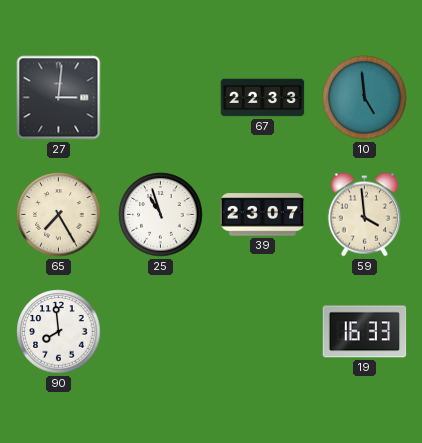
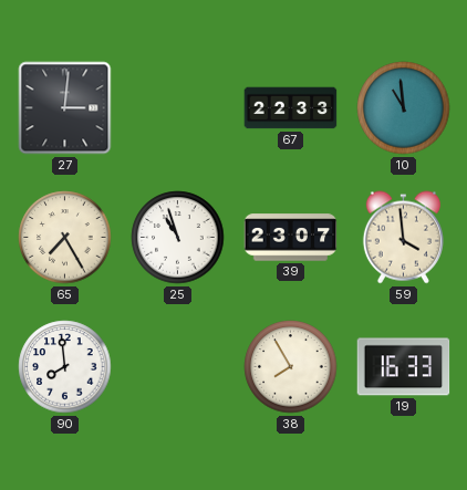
10: 4:59 -> 10:59
38: none -> 7:55
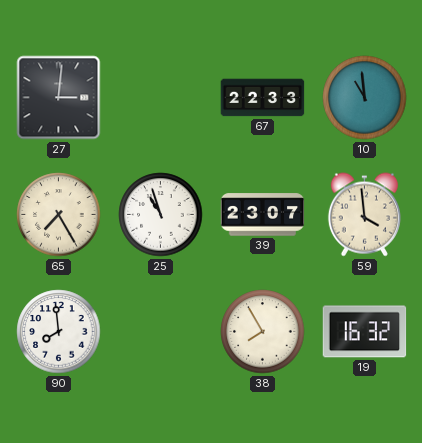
19: 16:33 -> 16:32
